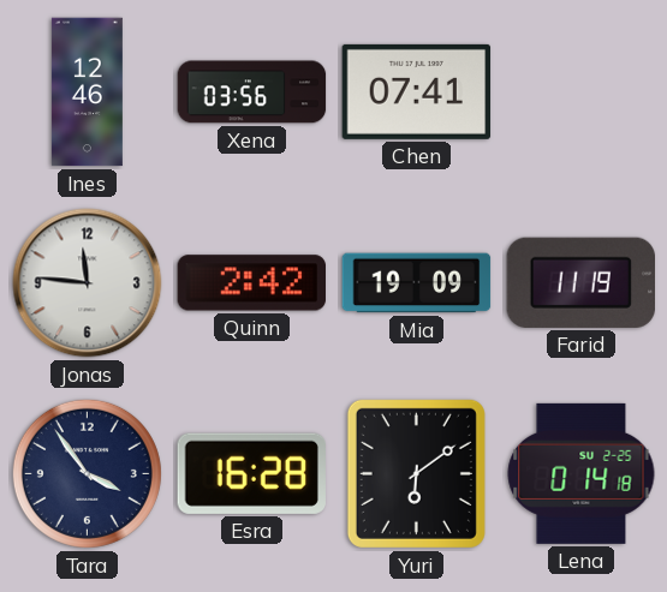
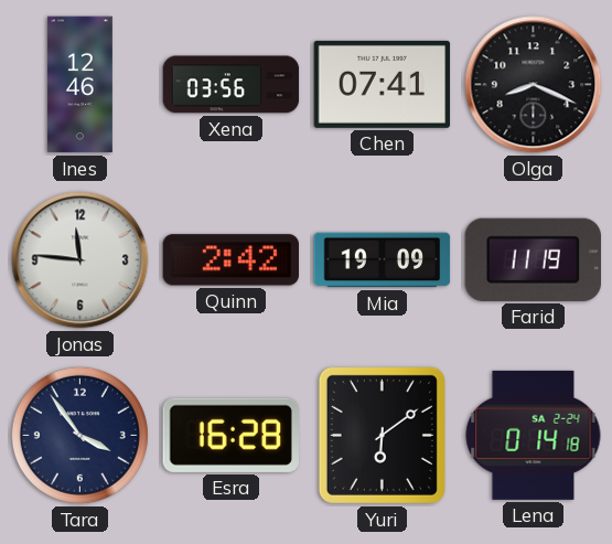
Olga: none -> 8:19
Lena date: SU 2-25 -> SA 2-24
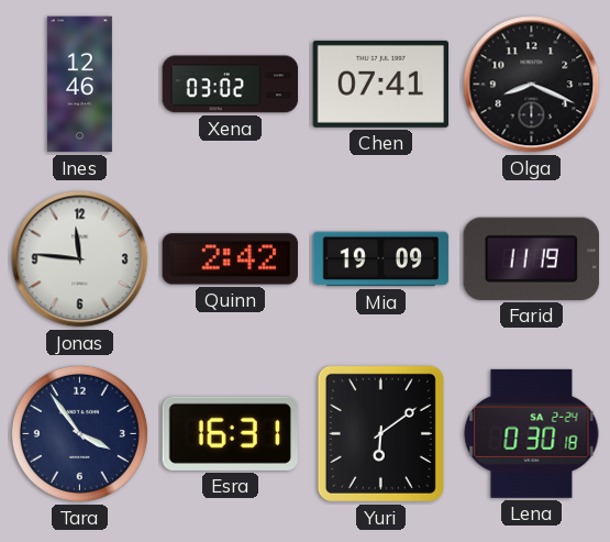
Xena: 03:56 -> 03:02
Esra: 16:28 -> 16:31
Lena: 0:14 -> 0:30
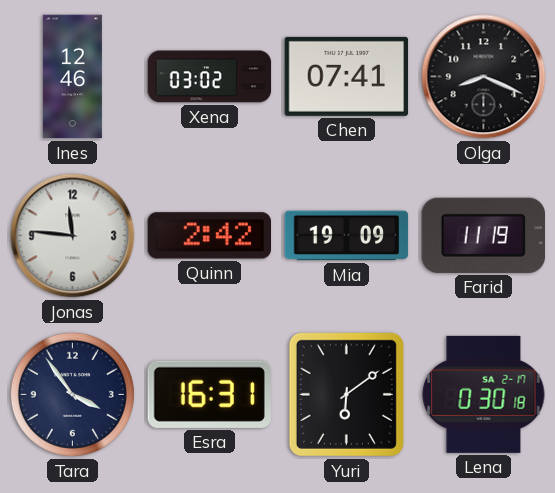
Lena date: SA 2-24 -> SA 2-17
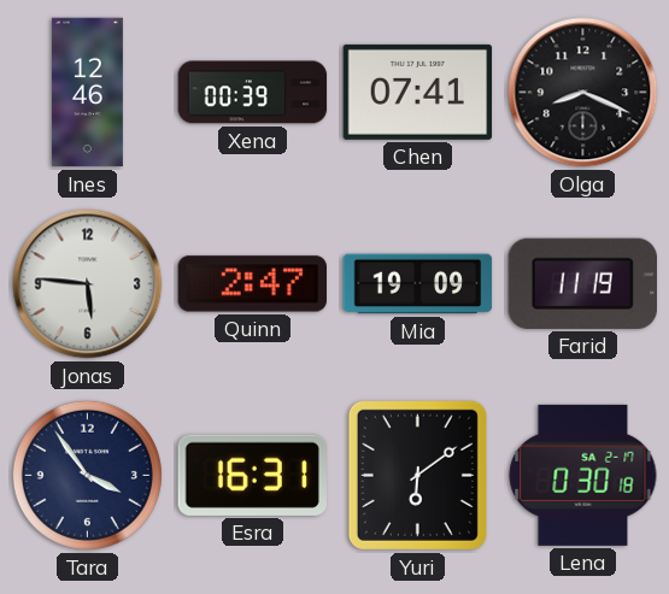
Xena: 03:02 -> 00:39
Jonas: 11:46 -> 5:46
Quinn: 2:42 -> 2:47
